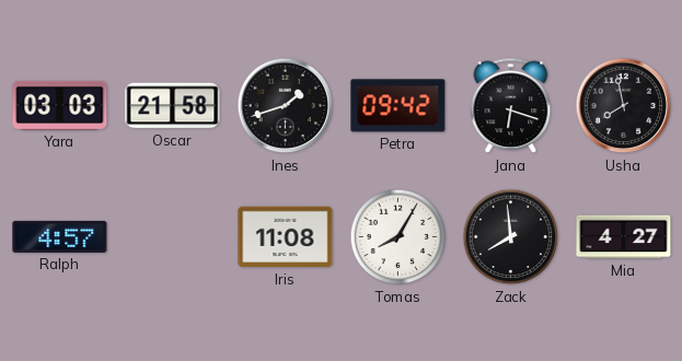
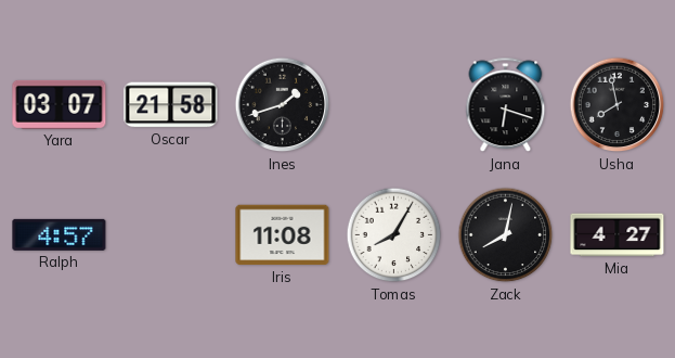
Yara: 03:03 -> 03:07
Petra: 09:42 -> none
Zack: 7:59 -> 8:02
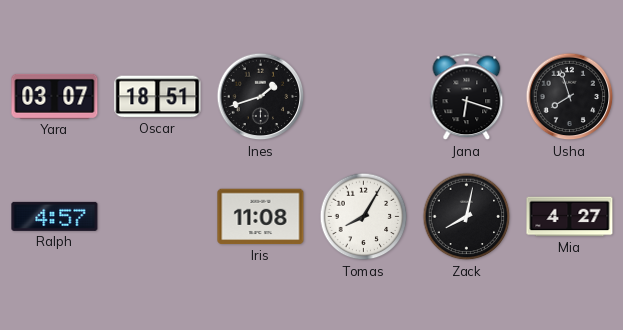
Oscar: 21:58 -> 18:51
Usha: 7:58 -> 7:57
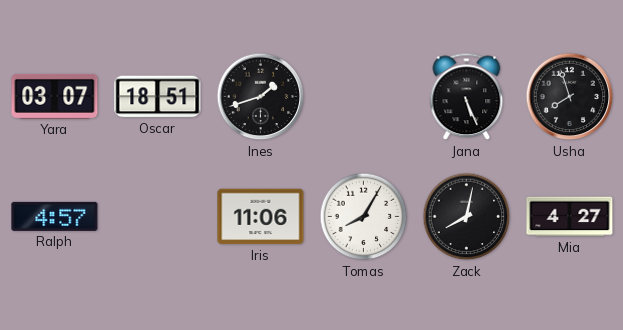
Jana: 6:18 -> 5:26
Iris: 11:08 -> 11:06
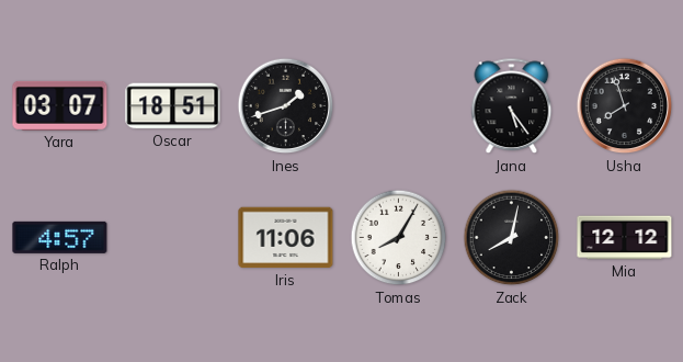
Jana: 5:26 -> 5:24
Mia: 4:27 -> 12:12
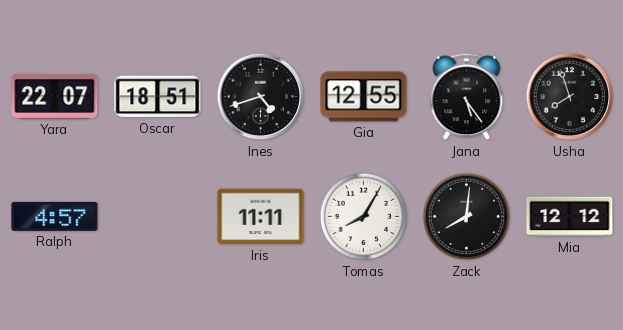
Yara: 03:07 -> 22:07
Ines: 1:42 -> 4:42
Gia: none -> 12:55
Iris: 11:06 -> 11:11
Zack: 8:02 -> 8:01
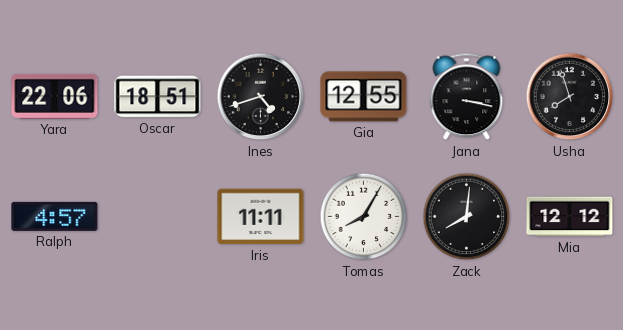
Yara: 22:07 -> 22:06
Jana: 5:24 -> 3:17
